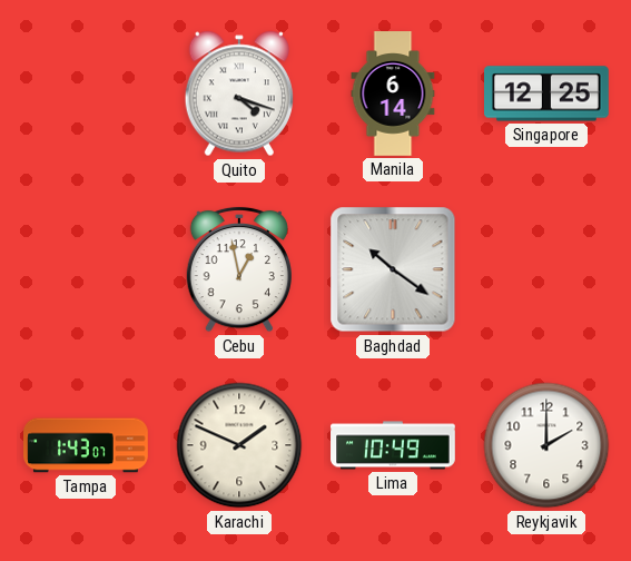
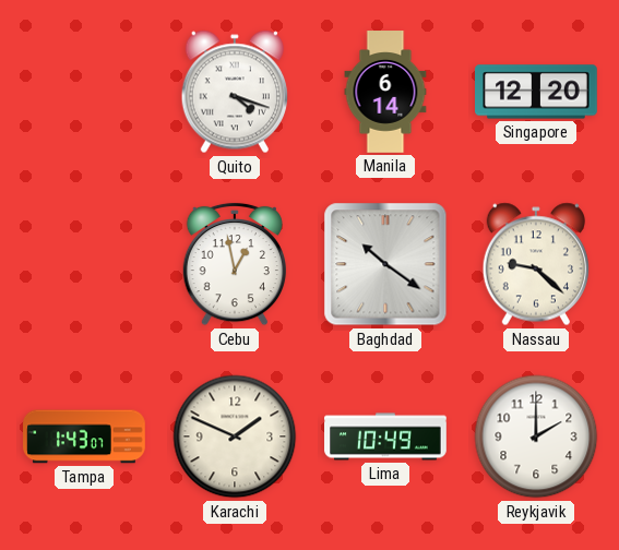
Singapore: 12:25 -> 12:20
Nassau: none -> 9:22
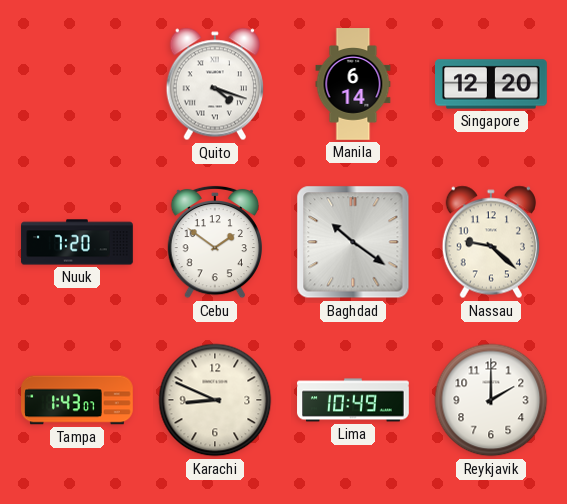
Nuuk: none -> 7:20
Cebu: 12:58 -> 1:51
Karachi: 1:49 -> 8:49
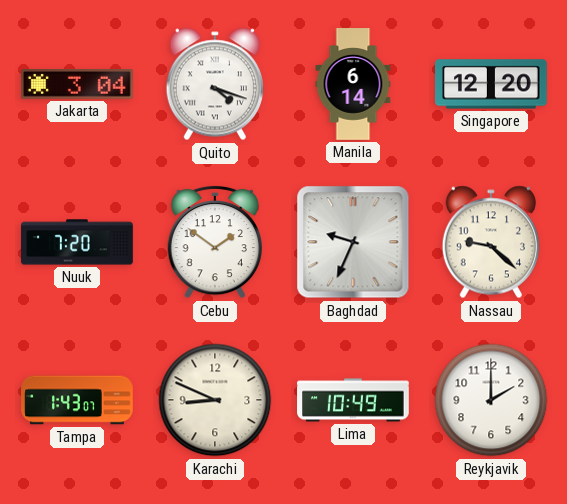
Jakarta: none -> 3:04
Baghdad: 10:21 -> 9:34
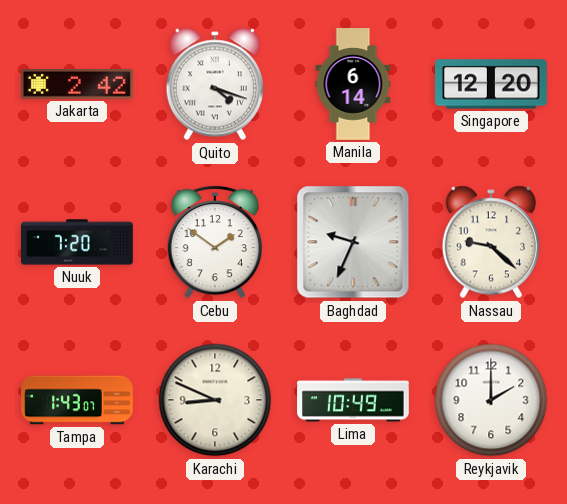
Jakarta: 3:04 -> 2:42
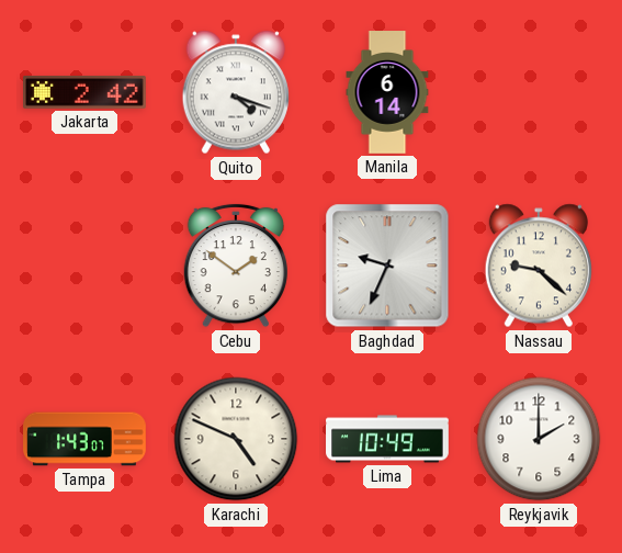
Singapore: 12:20 -> none
Nuuk: 7:20 -> none
Karachi: 8:49 -> 4:49
